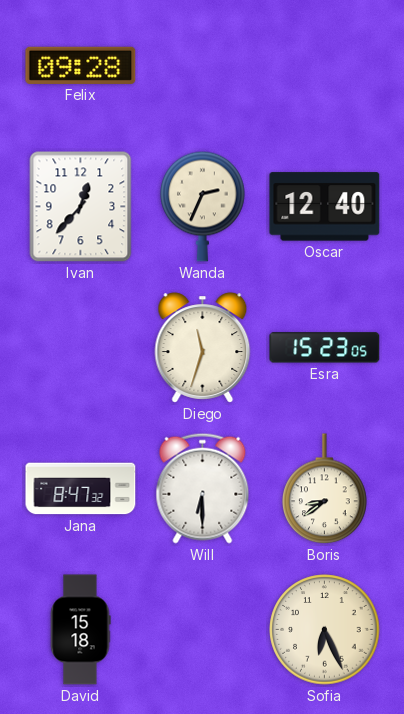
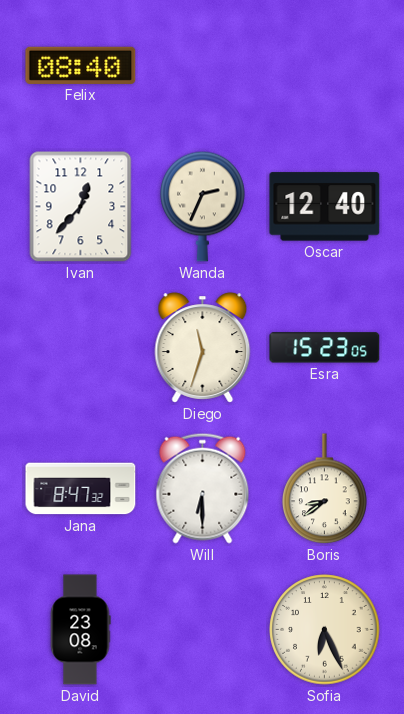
Felix: 09:28 -> 08:40
David: 15:18 -> 23:08
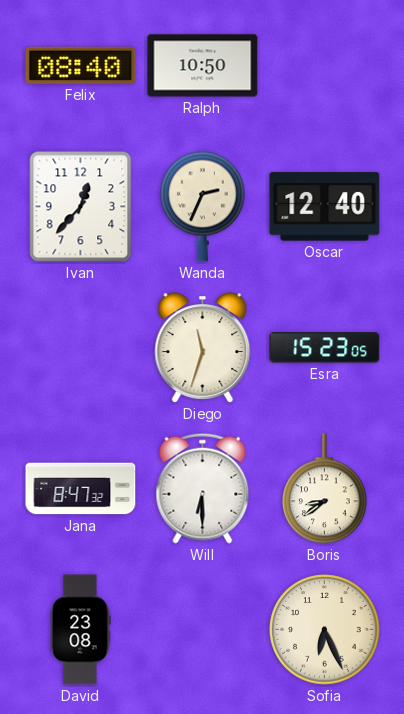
Ralph: none -> 10:50
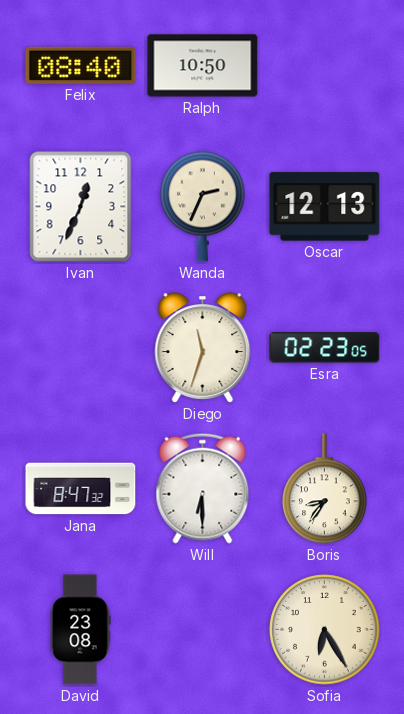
Ivan: 12:37 -> 12:34
Oscar: 12:40 -> 12:13
Esra: 15:23 -> 02:23
Boris: 8:39 -> 8:36
Sofia: 6:26 -> 6:25
